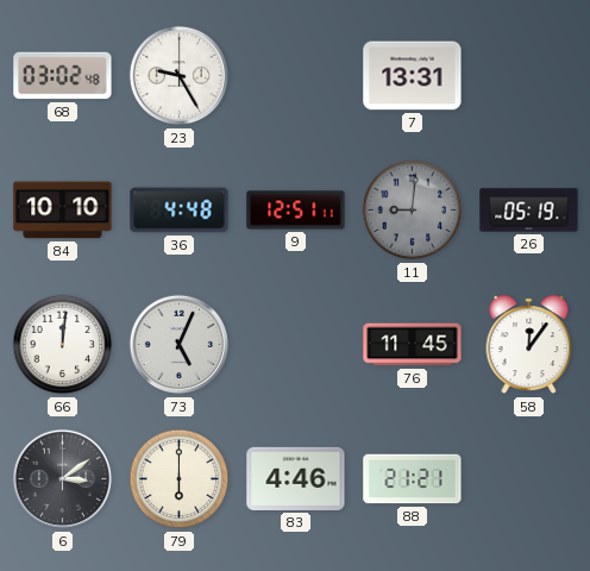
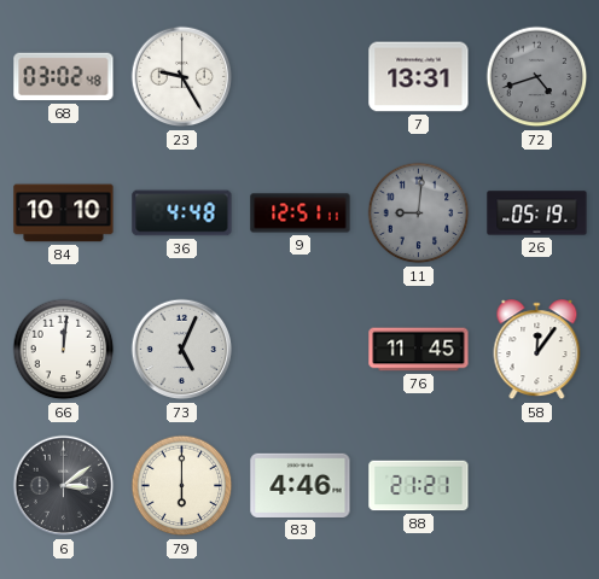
72: none -> 4:42
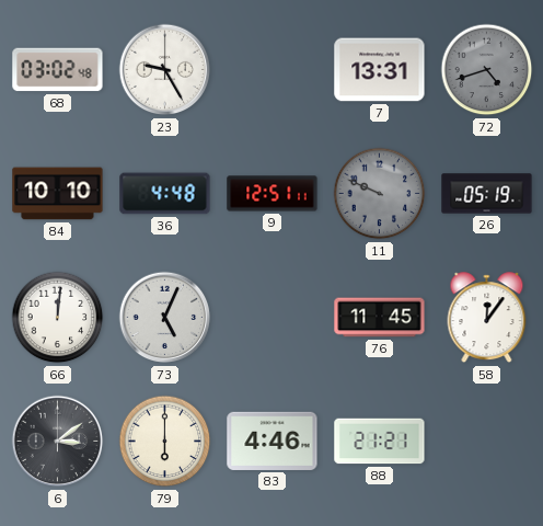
11: 9:01 -> 9:49
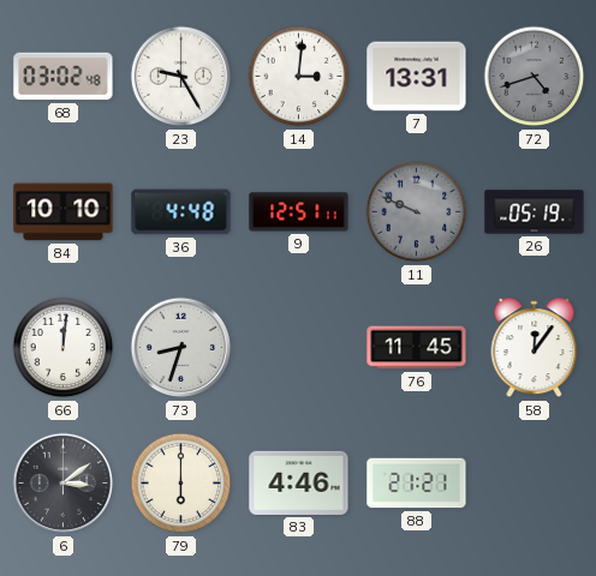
14: none -> 3:01
73: 5:04 -> 8:33
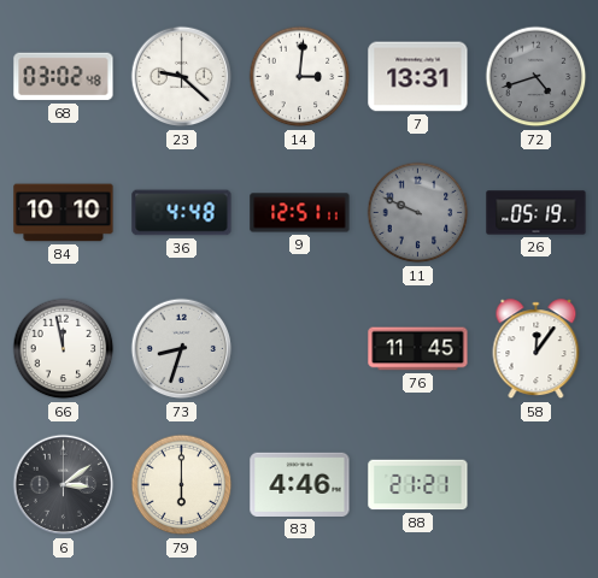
23: 9:25 -> 9:22
66: 12:01 -> 11:58
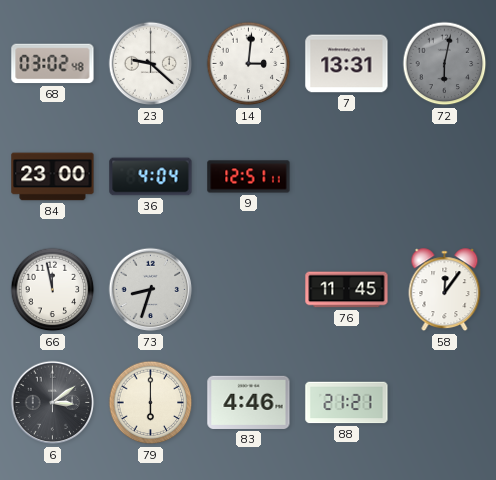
72: 4:42 -> 6:02
84: 10:10 -> 23:00
36: 4:48 -> 4:04
11: 9:49 -> none
26: 05:19 -> none
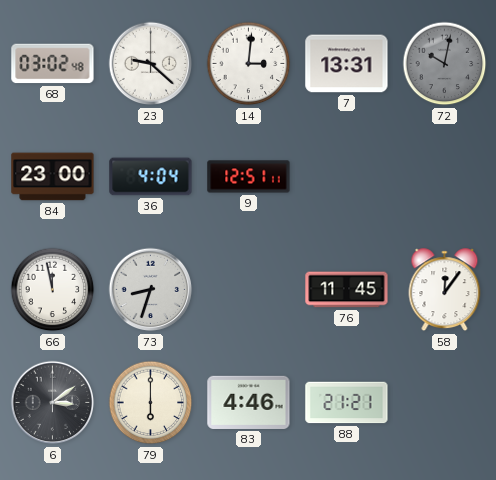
72: 6:02 -> 10:02
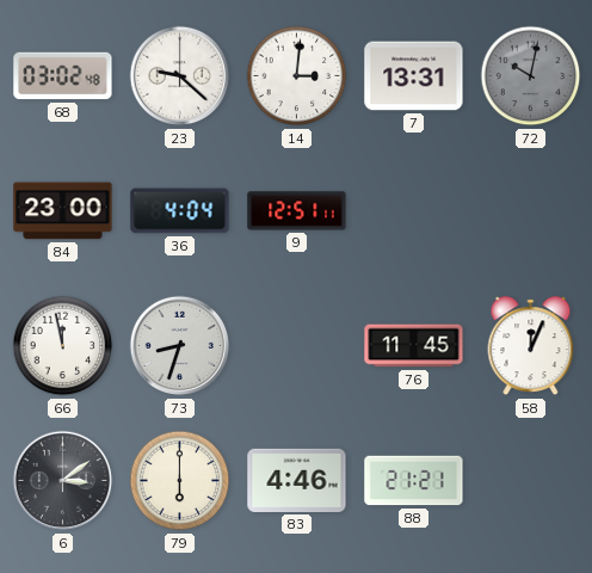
58: 12:06 -> 12:04
